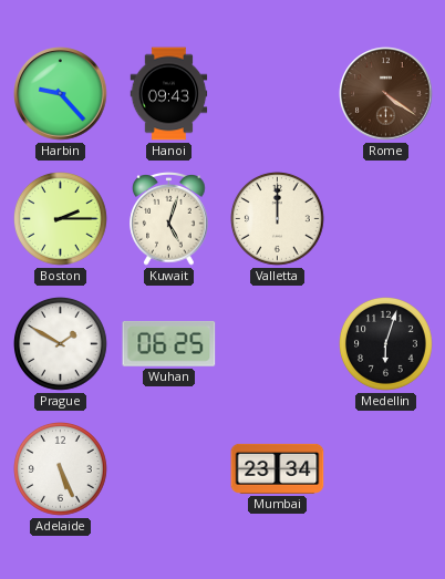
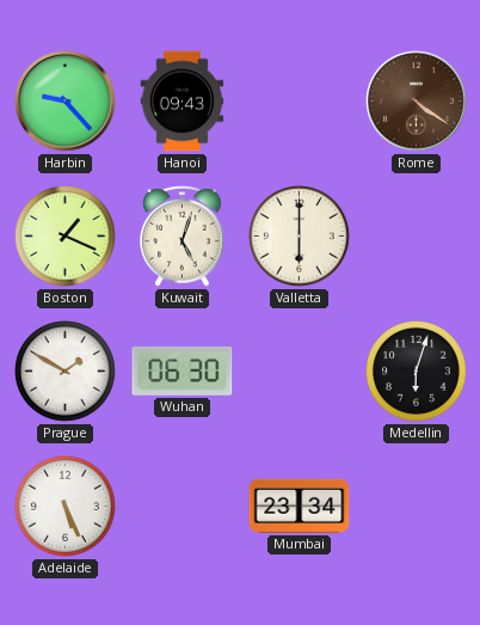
Boston: 2:15 -> 1:19
Valletta: 12:00 -> 6:00
Wuhan: 06:25 -> 06:30
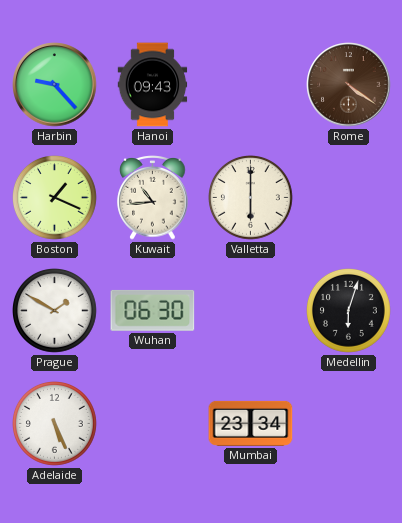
Kuwait: 5:03 -> 10:44
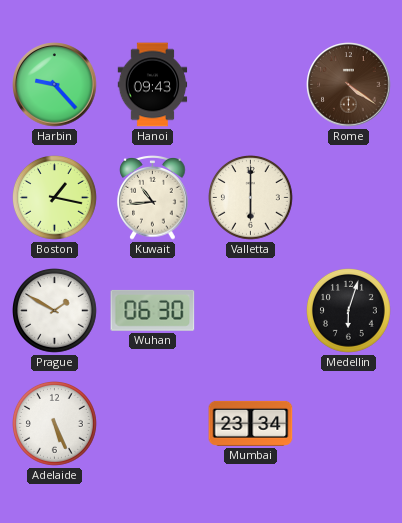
Boston: 1:19 -> 1:17
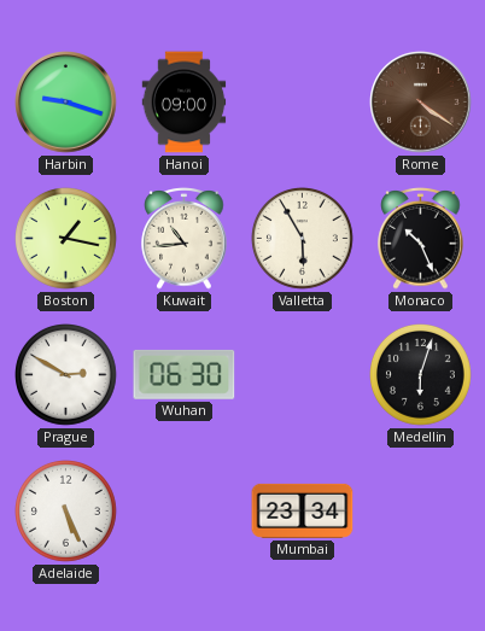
Harbin: 9:23 -> 9:18
Hanoi: 09:43 -> 09:00
Valletta: 6:00 -> 5:55
Monaco: none -> 10:26
Prague: 1:50 -> 2:50
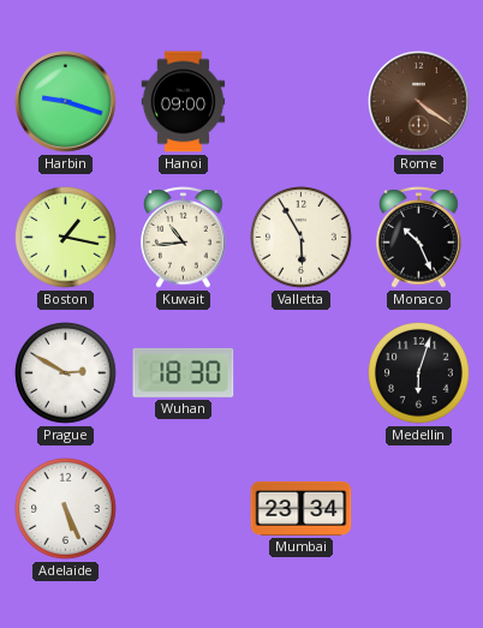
Wuhan: 06:30 -> 18:30
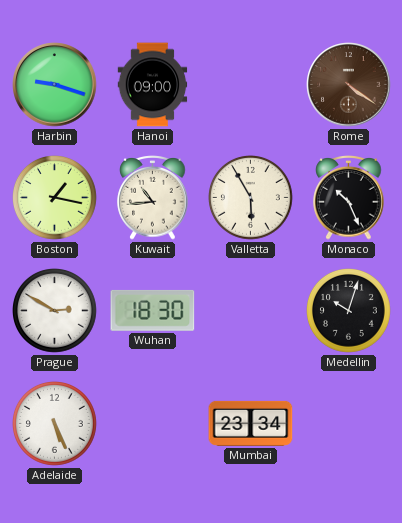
Medellin: 6:03 -> 10:03
